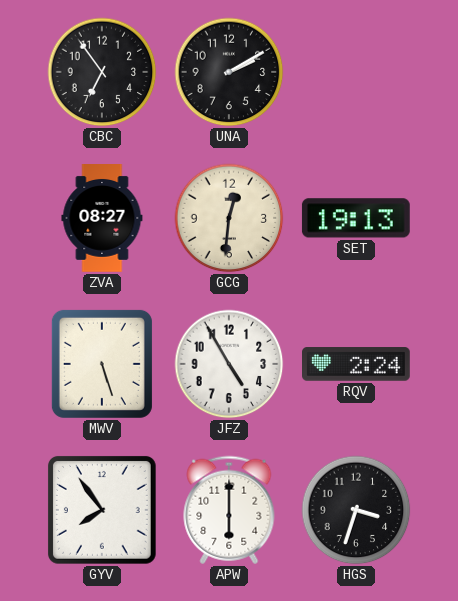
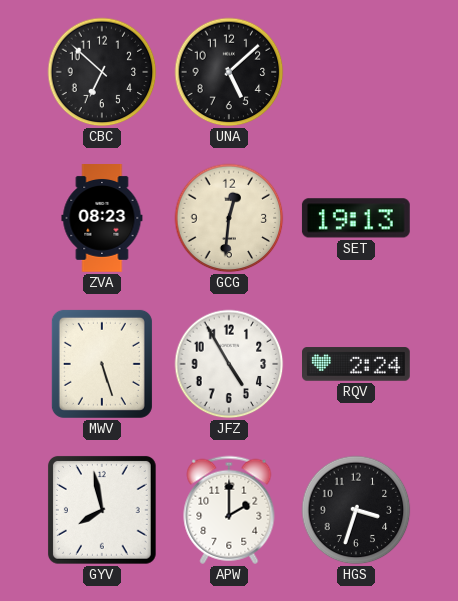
CBC: 6:54 -> 6:52
UNA: 2:10 -> 5:08
ZVA: 08:27 -> 08:23
GYV: 7:54 -> 7:58
APW: 6:00 -> 2:00
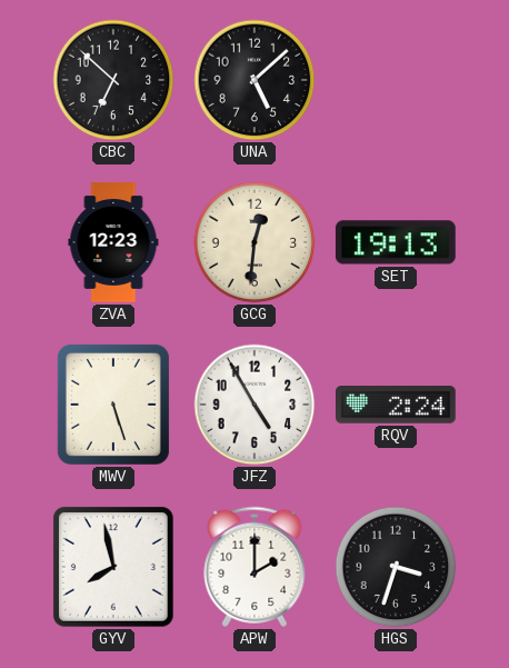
ZVA: 08:23 -> 12:23
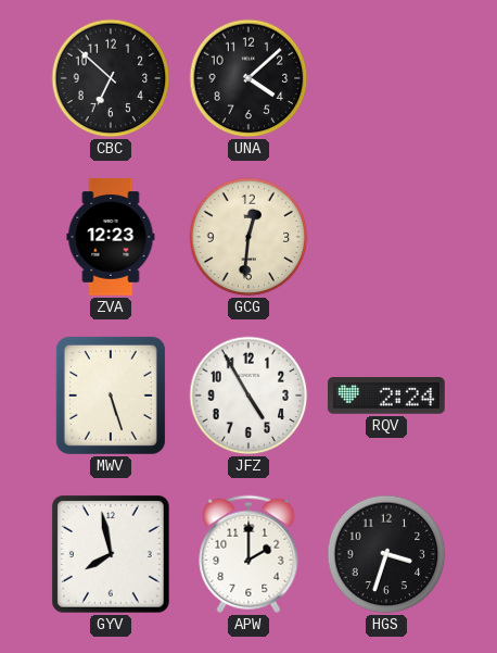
UNA: 5:08 -> 4:08
SET: 19:13 -> none
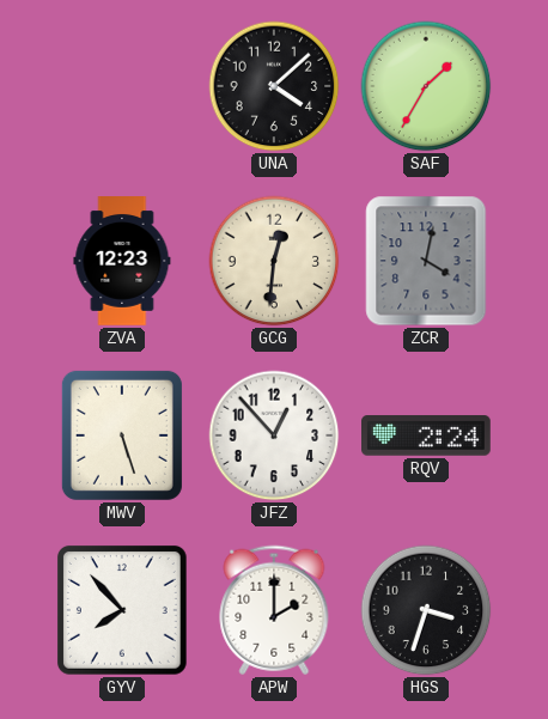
CBC: 6:52 -> none
SAF: none -> 1:35
ZCR: none -> 4:02
JFZ: 4:55 -> 12:53
GYV: 7:58 -> 7:53
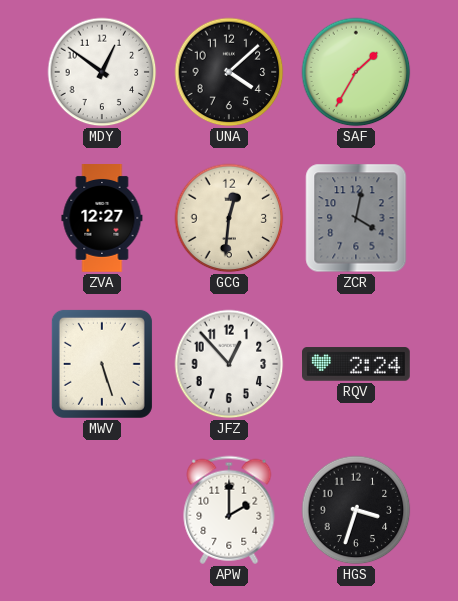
MDY: none -> 12:51
ZVA: 12:23 -> 12:27
GYV: 7:53 -> none
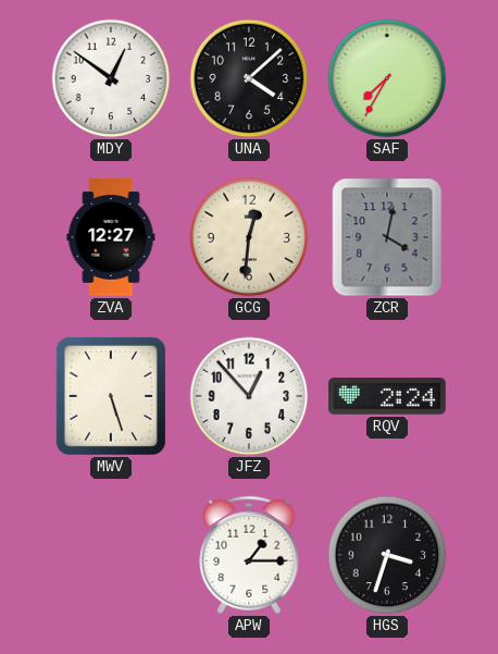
SAF: 1:35 -> 7:35
APW: 2:00 -> 1:15
